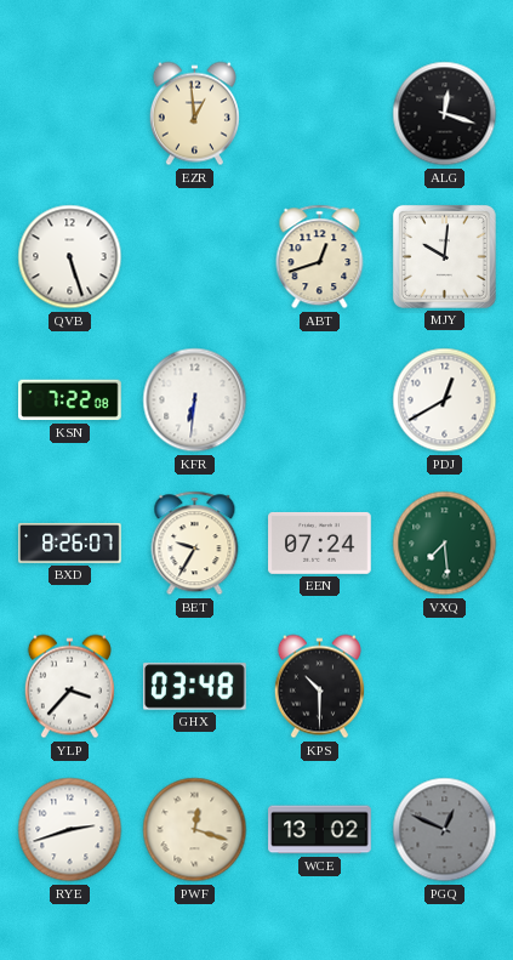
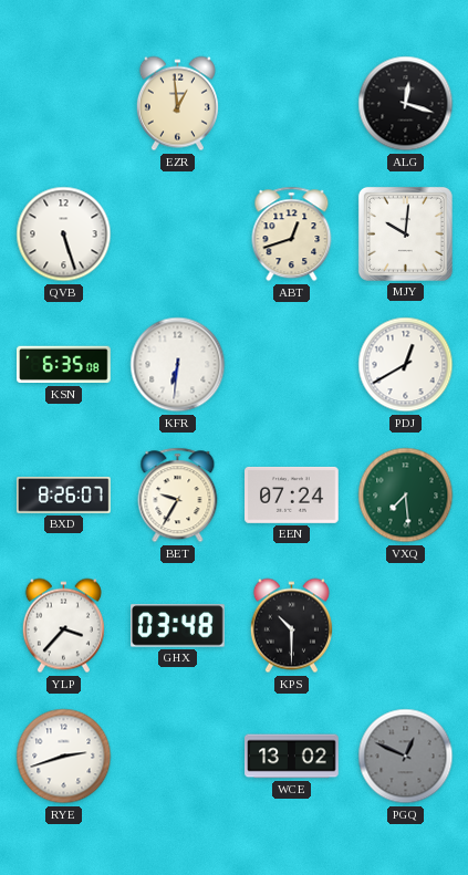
KSN: 7:22 -> 6:35
PWF: 12:18 -> none
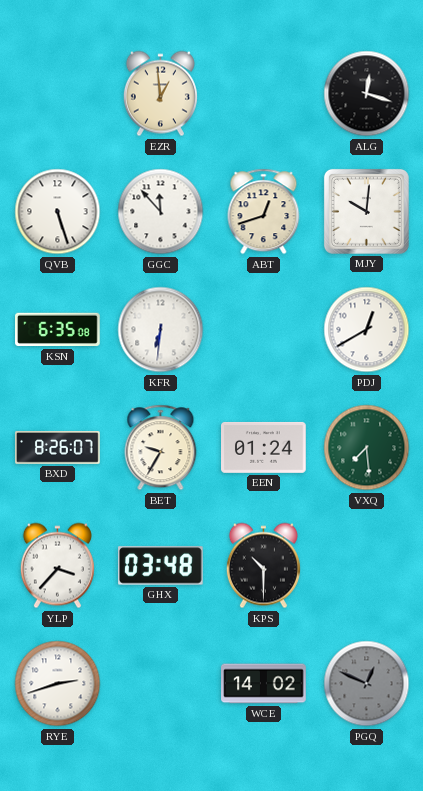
GGC: none -> 11:53
EEN: 07:24 -> 01:24
WCE: 13:02 -> 14:02
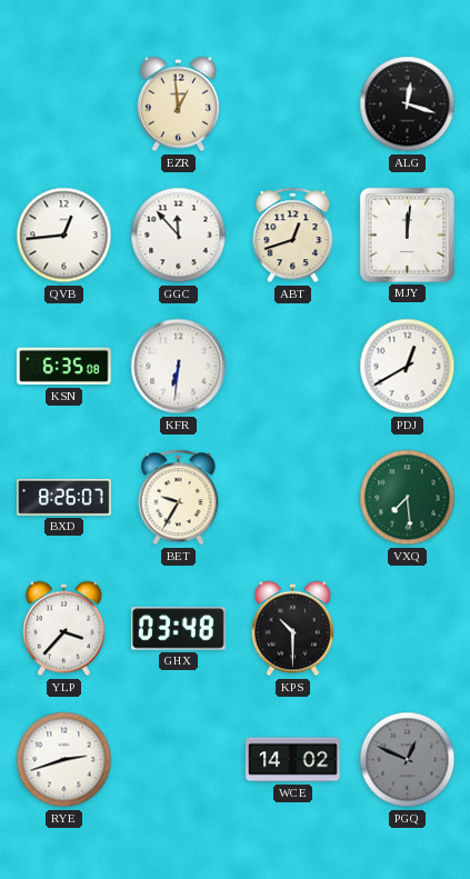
QVB: 5:27 -> 12:44
MJY: 10:01 -> 12:01
EEN: 01:24 -> none
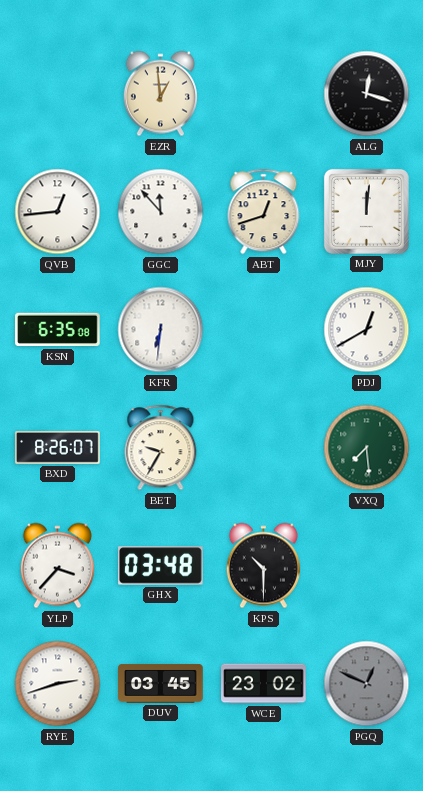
DUV: none -> 03:45
WCE: 14:02 -> 23:02
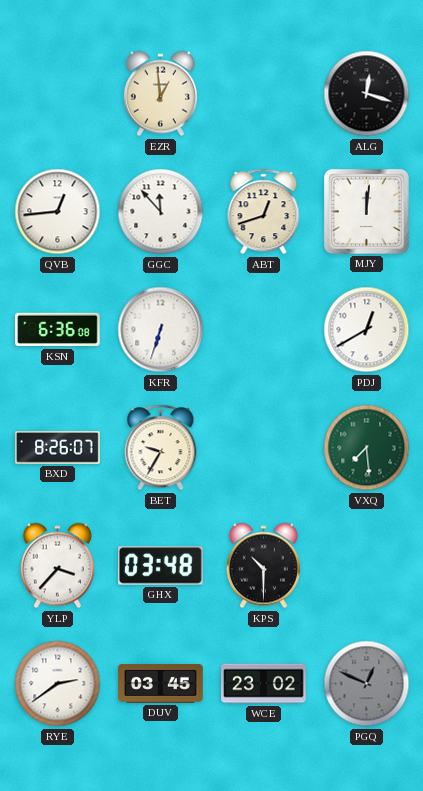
KSN: 6:35 -> 6:36
KFR: 6:31 -> 6:33
RYE: 2:42 -> 2:39
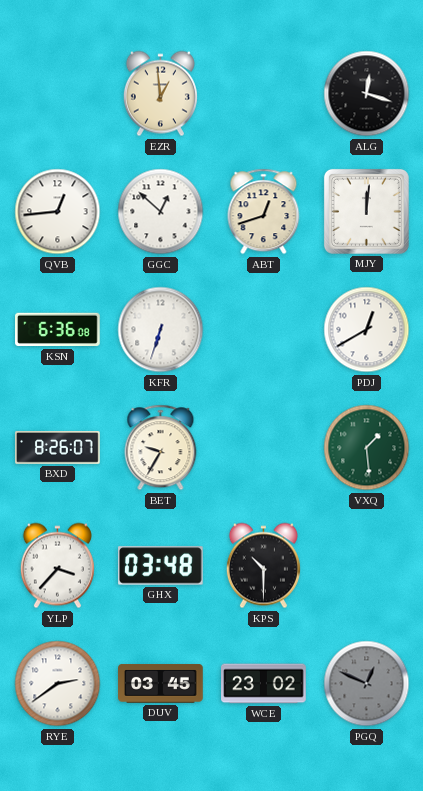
GGC: 11:53 -> 12:52
VXQ: 7:29 -> 1:29
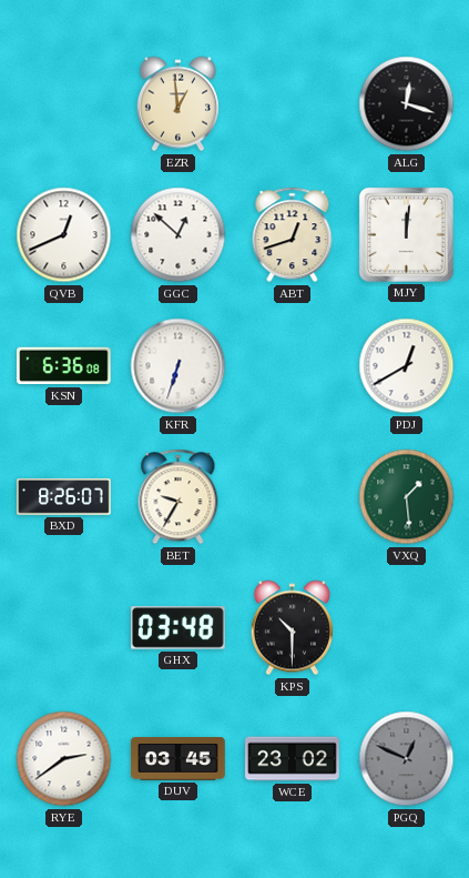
QVB: 12:44 -> 12:41
YLP: 3:37 -> none
